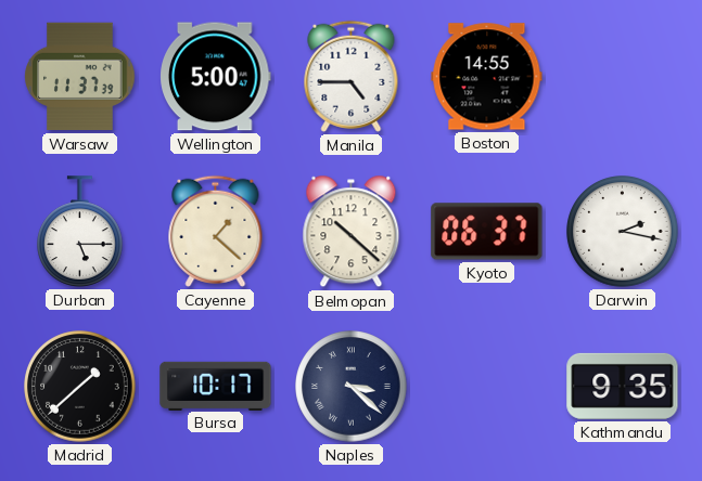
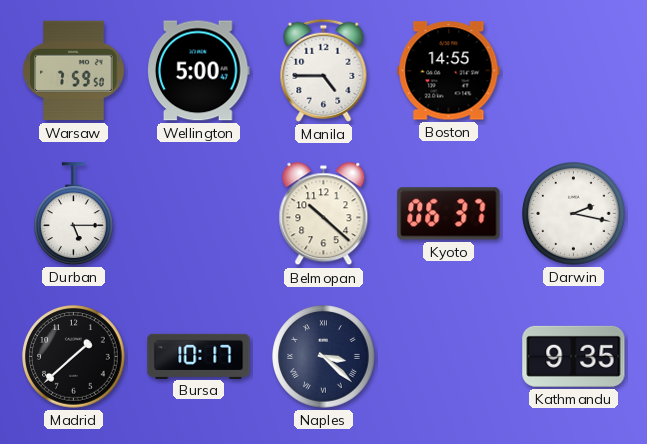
Warsaw: 11:37 -> 7:59
Cayenne: 1:22 -> none
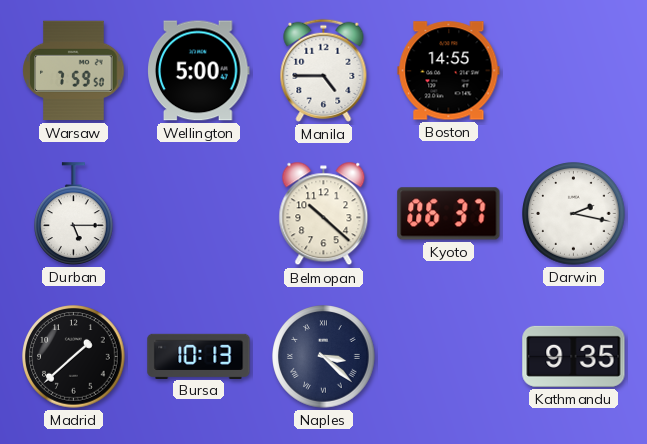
Bursa: 10:17 -> 10:13
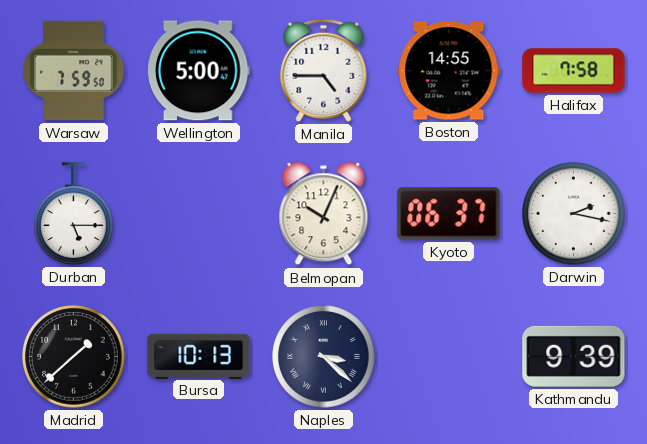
Halifax: none -> 7:58
Belmopan: 10:22 -> 10:04
Kathmandu: 9:35 -> 9:39
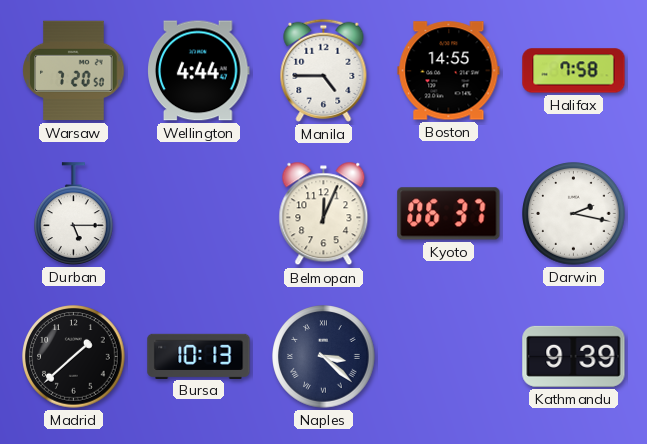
Warsaw: 7:59 -> 7:20
Wellington: 5:00 -> 4:44
Belmopan: 10:04 -> 12:04
